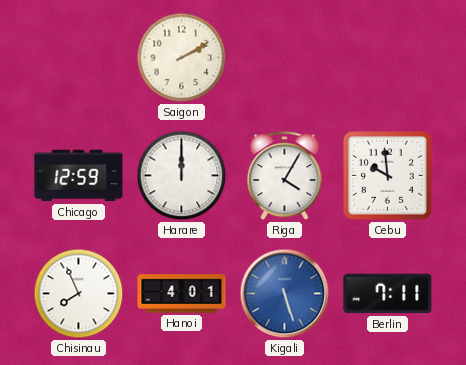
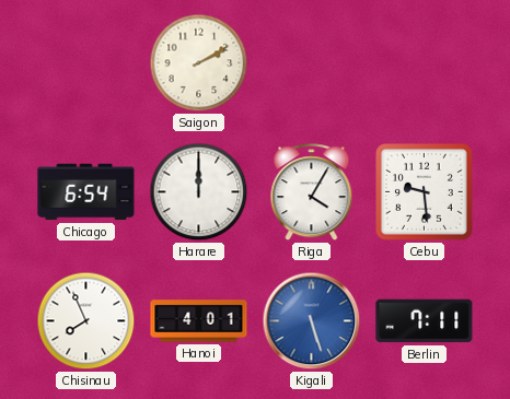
Chicago: 12:59 -> 6:54
Cebu: 9:59 -> 9:29
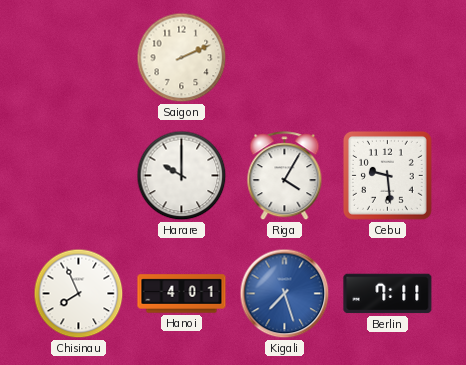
Saigon: 2:10 -> 2:11
Chicago: 6:54 -> none
Harare: 12:00 -> 10:00
Kigali: 5:27 -> 7:27
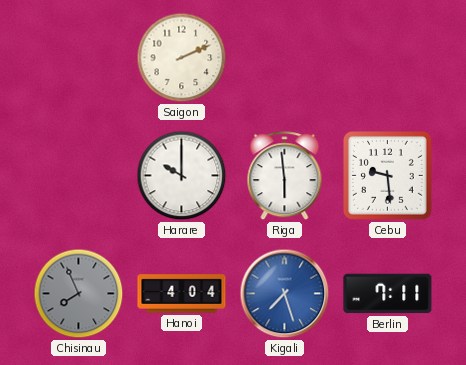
Riga: 4:05 -> 5:59
Chisinau dial: white -> grey
Hanoi: 4:01 -> 4:04
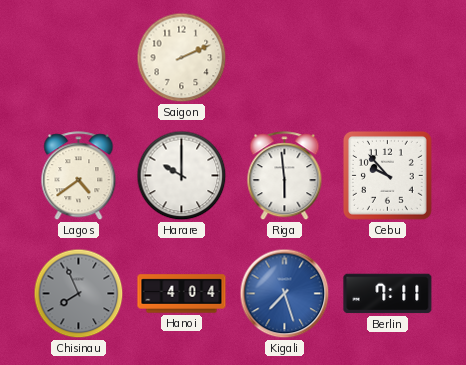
Lagos: none -> 4:39
Cebu: 9:29 -> 9:53
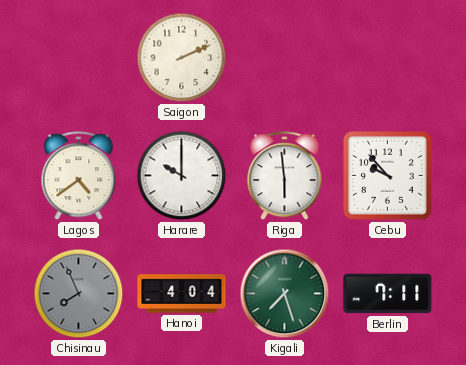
Kigali dial: blue -> green
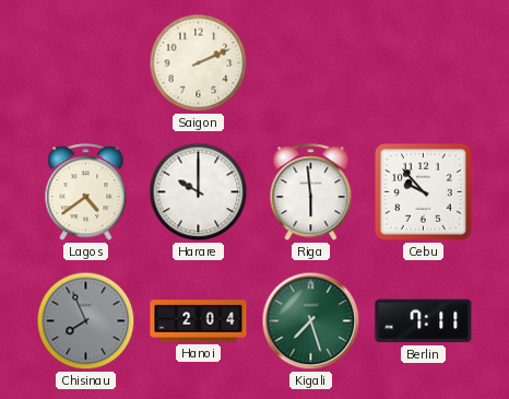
Hanoi: 4:04 -> 2:04
